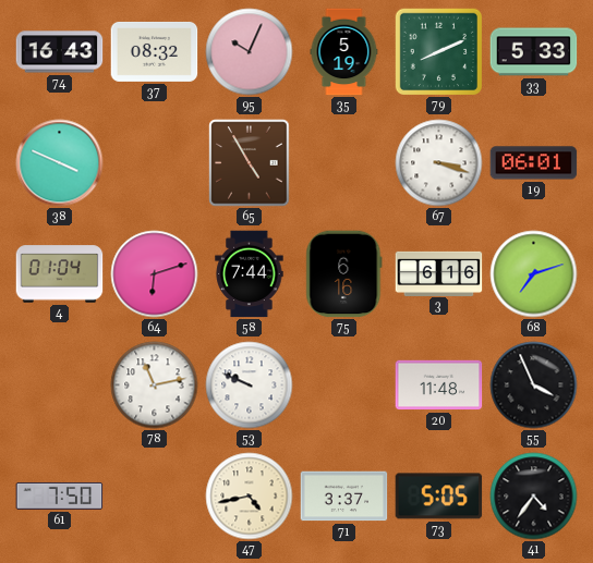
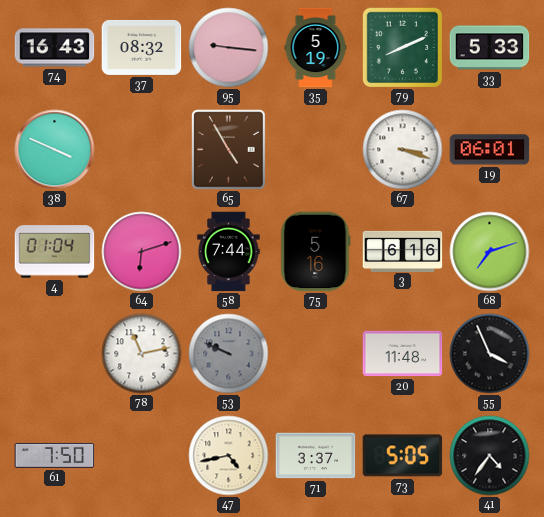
95: 10:04 -> 9:16
75: 6:16 -> 5:16
53 dial: white -> grey
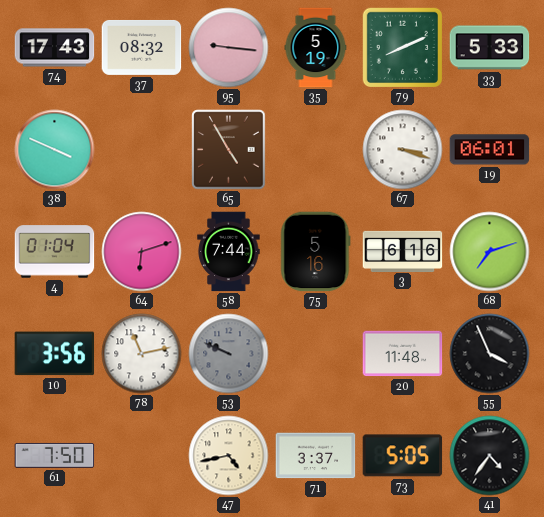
74: 16:43 -> 17:43
10: none -> 3:56
